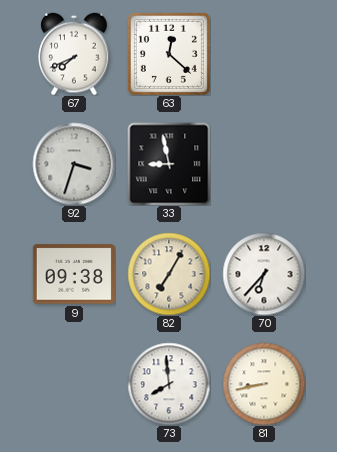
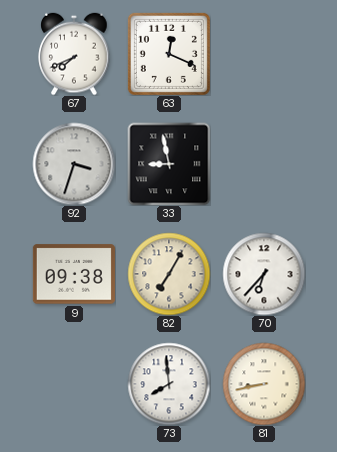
63: 12:22 -> 12:19
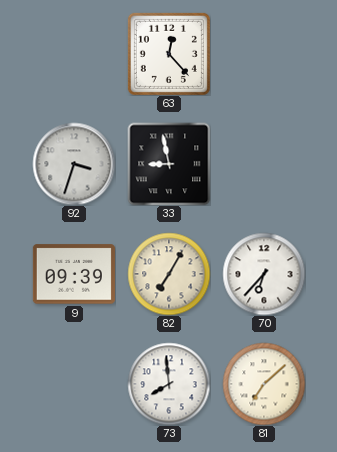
67: 7:41 -> none
63: 12:19 -> 12:23
9: 09:38 -> 09:39
81: 8:43 -> 7:08
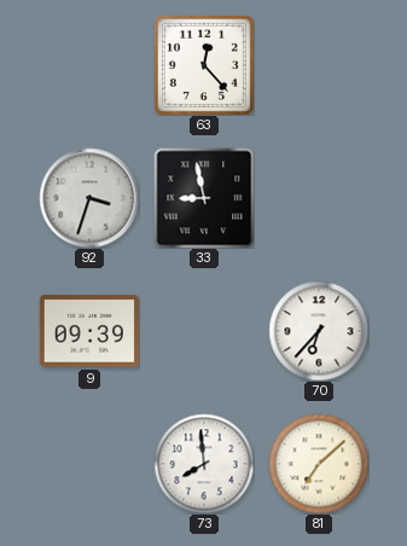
82: 7:05 -> none
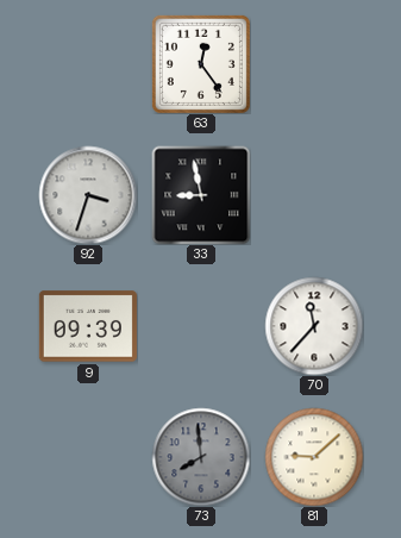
63: 12:23 -> 12:24
70: 6:37 -> 11:37
73 dial: white -> grey
81: 7:08 -> 9:08
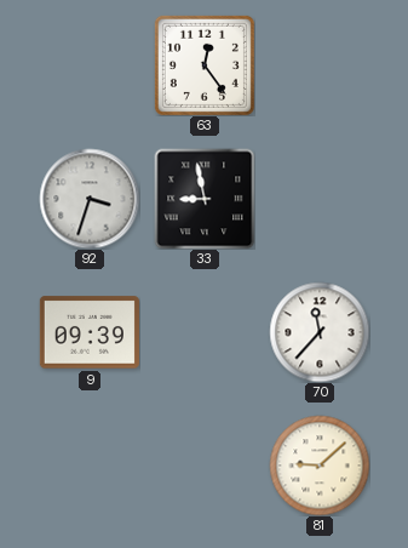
73: 7:59 -> none
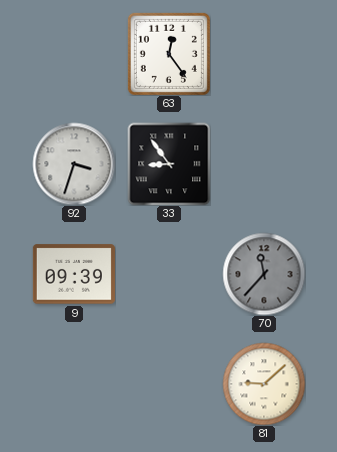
33: 8:58 -> 8:54
70 dial: white -> grey
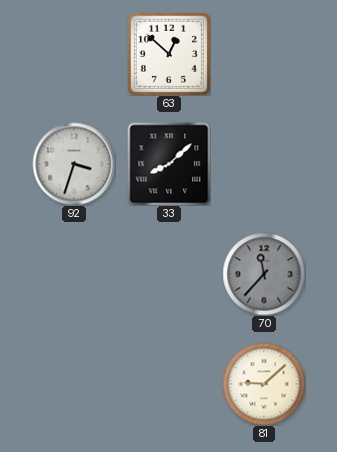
63: 12:24 -> 12:52
33: 8:54 -> 8:08
9: 09:39 -> none
